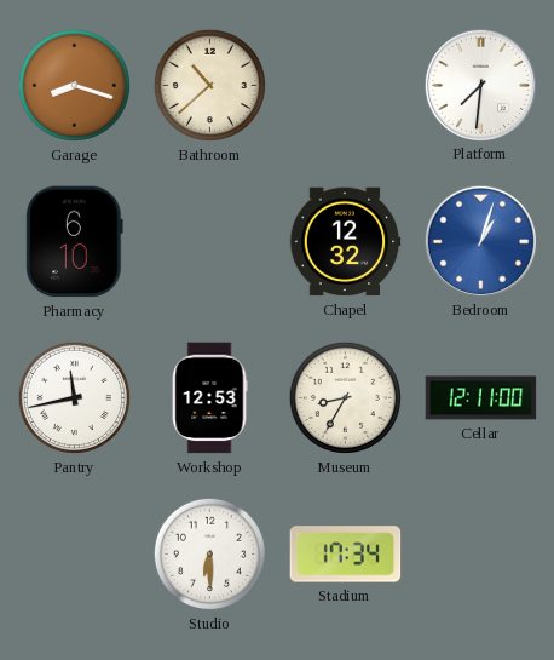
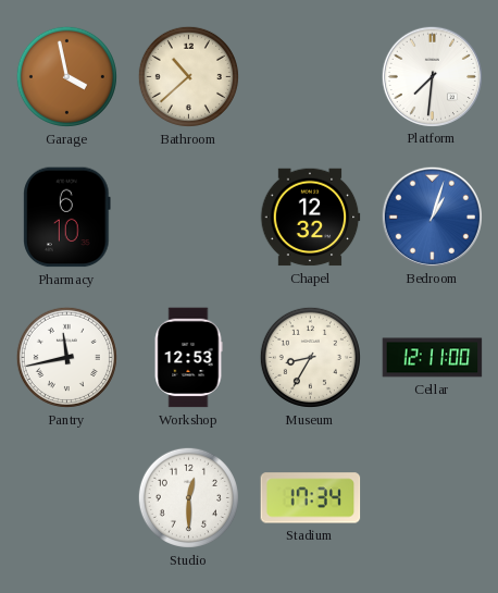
Garage: 8:18 -> 3:58
Studio: 6:30 -> 12:30
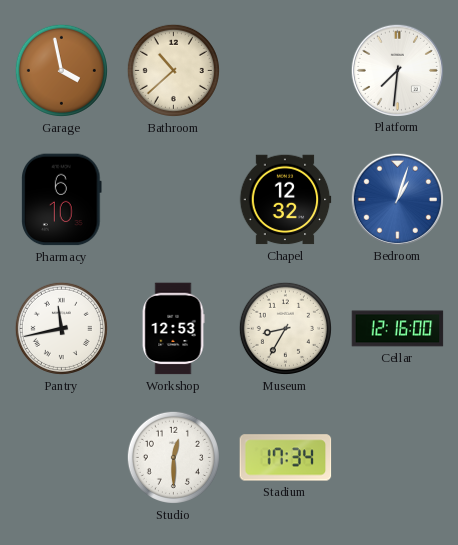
Cellar: 12:11 -> 12:16
